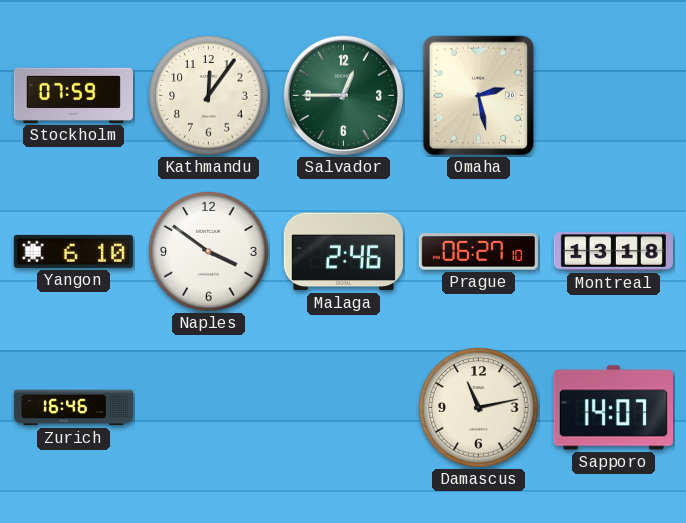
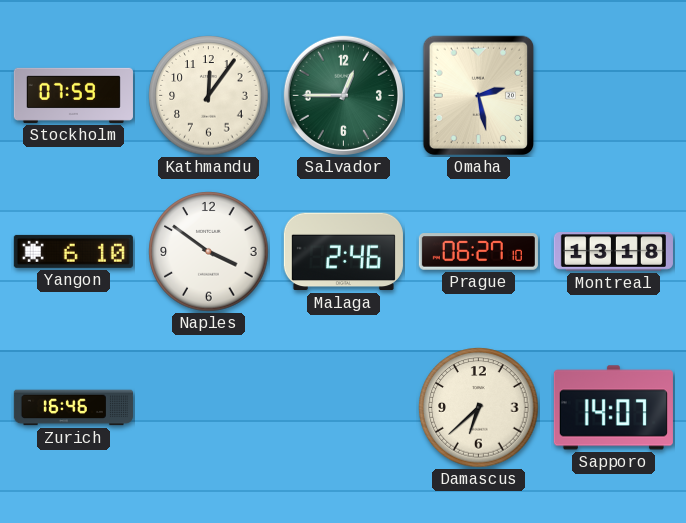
Damascus: 11:13 -> 6:38
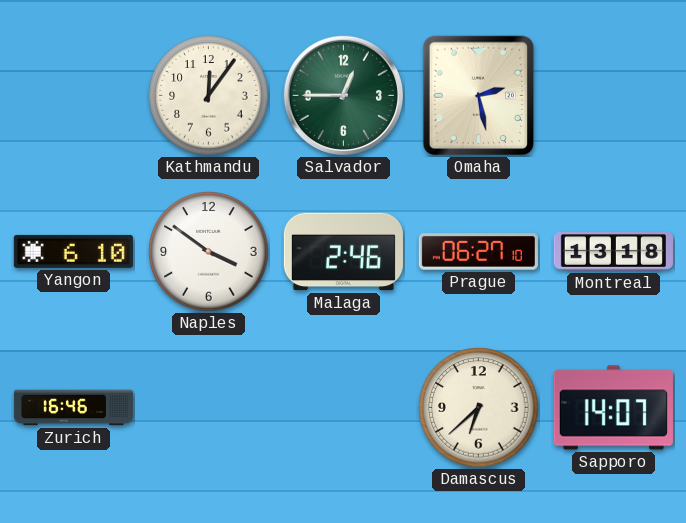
Stockholm: 07:59 -> none
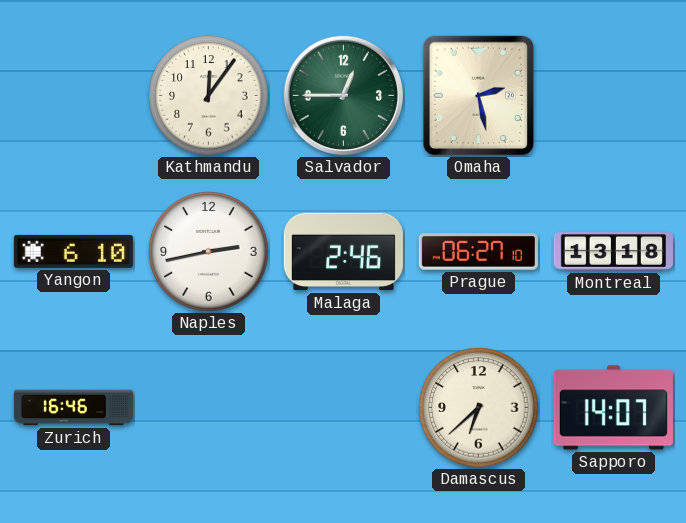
Naples: 3:51 -> 2:43
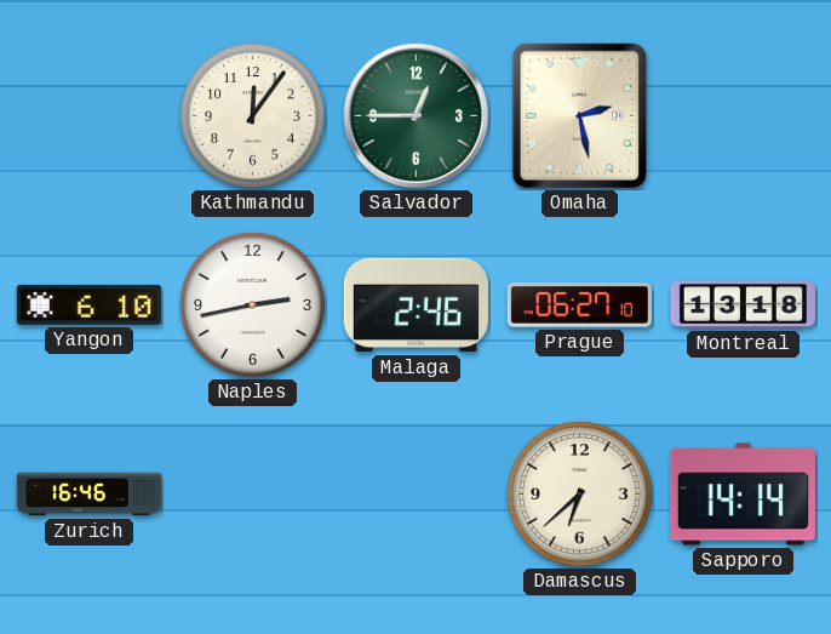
Sapporo: 14:07 -> 14:14
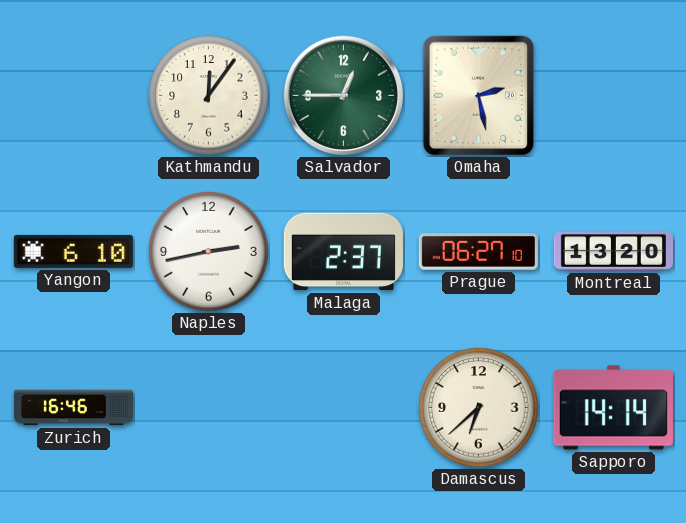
Malaga: 2:46 -> 2:37
Montreal: 13:18 -> 13:20
